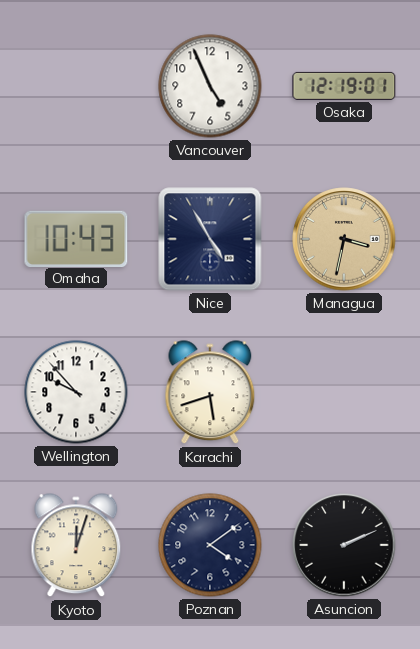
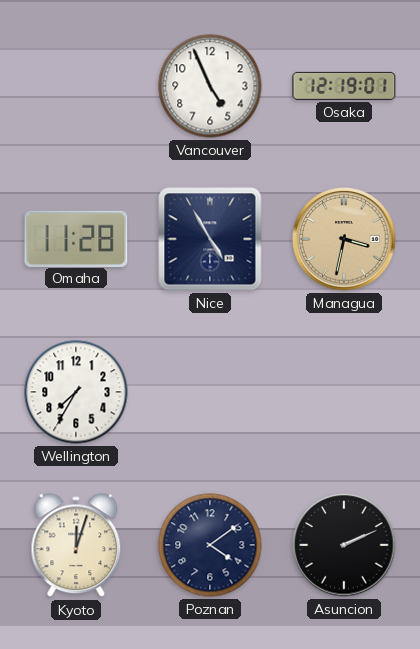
Omaha: 10:43 -> 11:28
Wellington: 9:53 -> 7:35
Karachi: 5:42 -> none
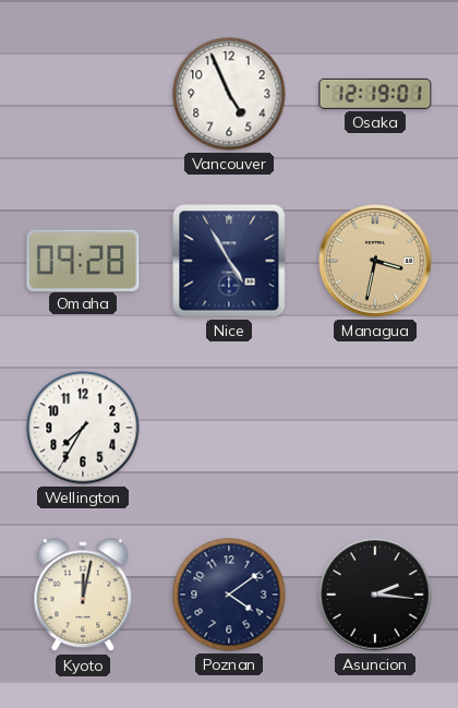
Omaha: 11:28 -> 09:28
Kyoto: 12:03 -> 12:02
Asuncion: 2:11 -> 2:16
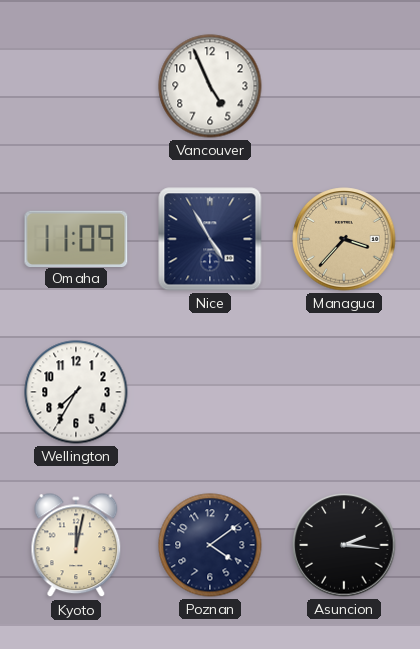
Osaka: 12:19 -> none
Omaha: 09:28 -> 11:09
Managua: 3:32 -> 3:37
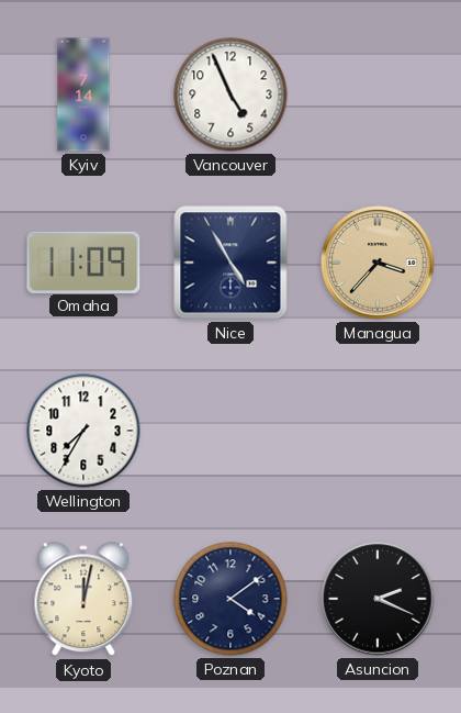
Kyiv: none -> 7:14
Asuncion: 2:16 -> 2:19
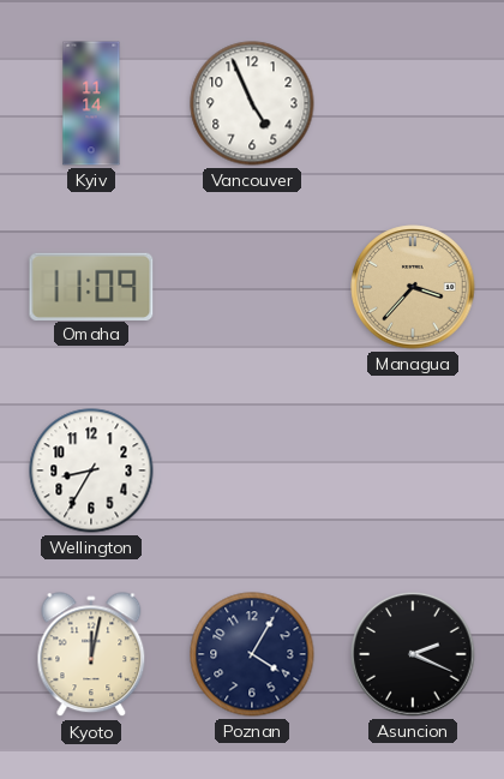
Kyiv: 7:14 -> 11:14
Nice: 4:55 -> none
Wellington: 7:35 -> 8:35
Poznan: 4:09 -> 4:05
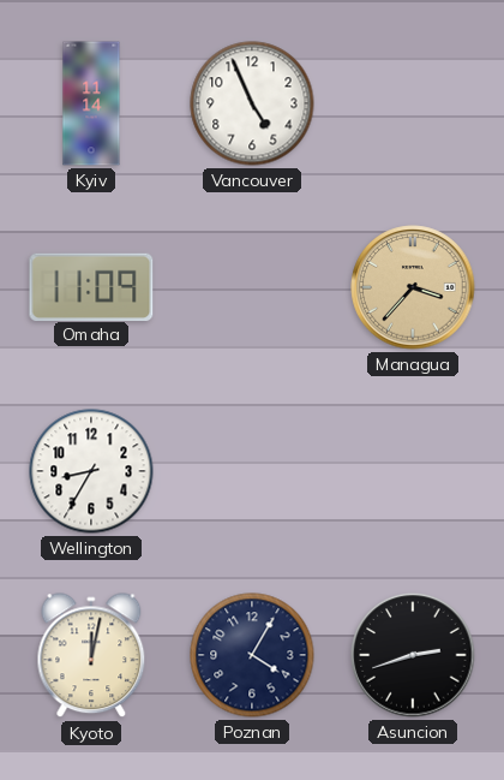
Asuncion: 2:19 -> 2:42
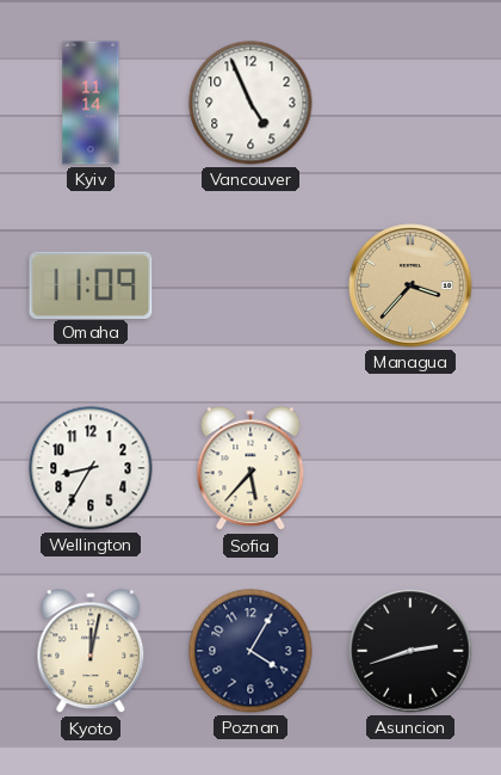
Sofia: none -> 5:37
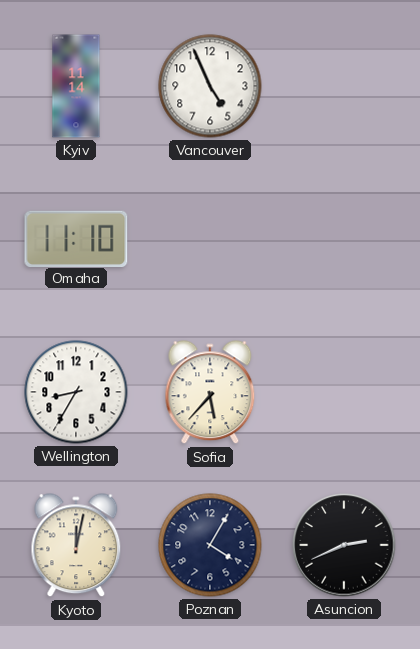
Omaha: 11:09 -> 11:10
Managua: 3:37 -> none
Asuncion: 2:42 -> 2:41
